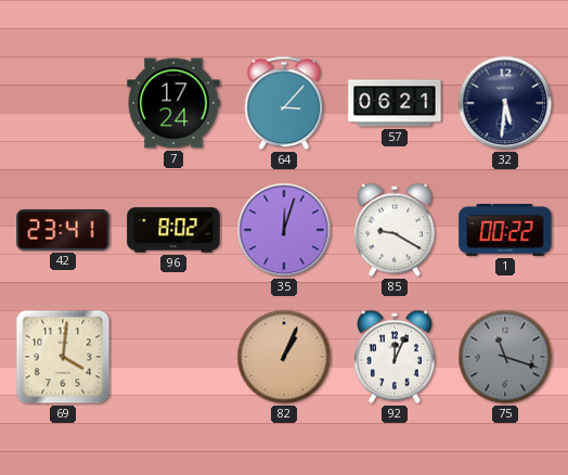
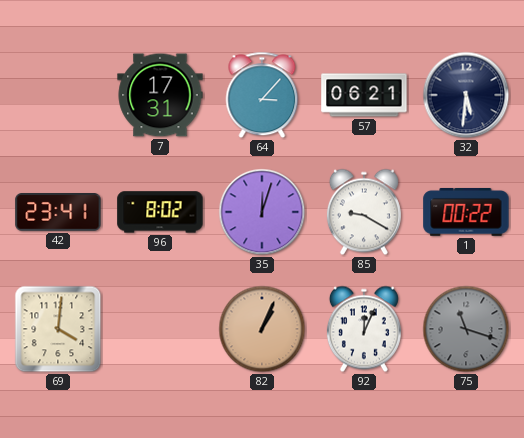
7: 17:24 -> 17:31
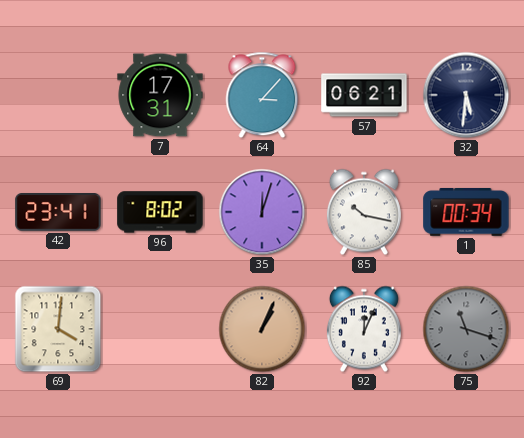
85: 9:20 -> 10:17
1: 00:22 -> 00:34
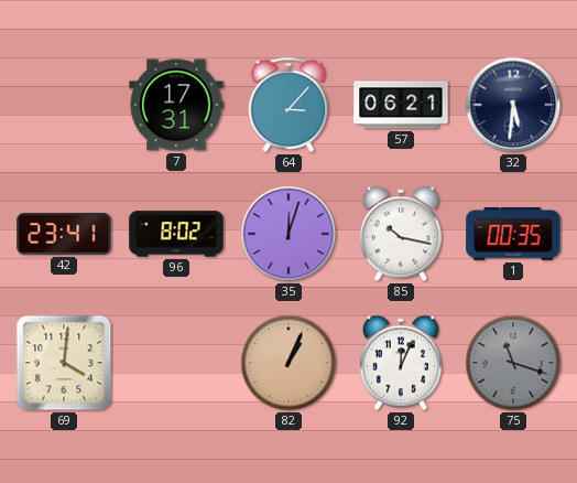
1: 00:34 -> 00:35
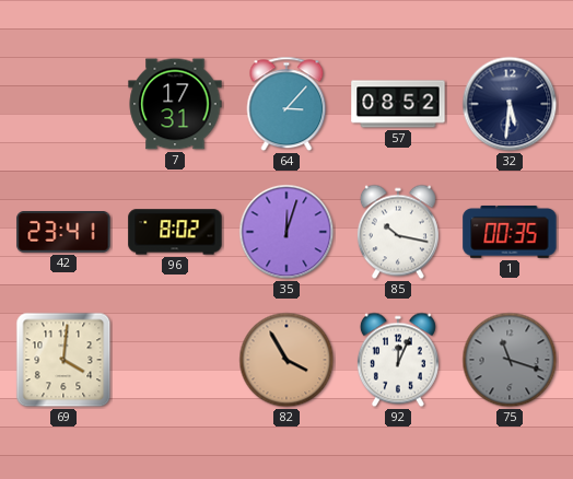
57: 06:21 -> 08:52
82: 1:04 -> 3:55
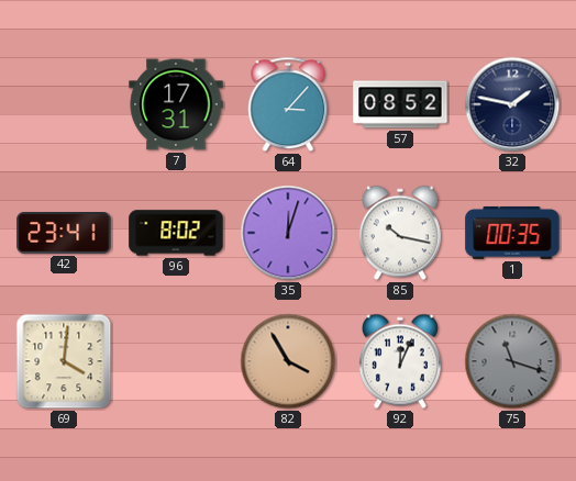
32: 5:31 -> 1:47
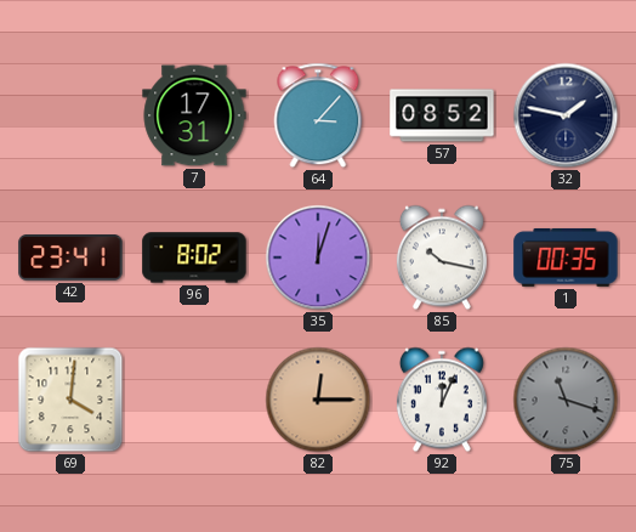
82: 3:55 -> 12:15
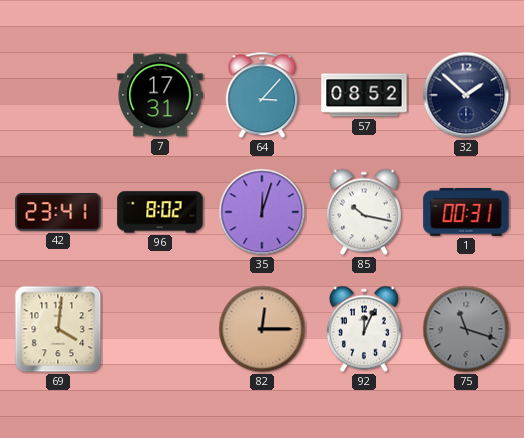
32: 1:47 -> 1:52
1: 00:35 -> 00:31
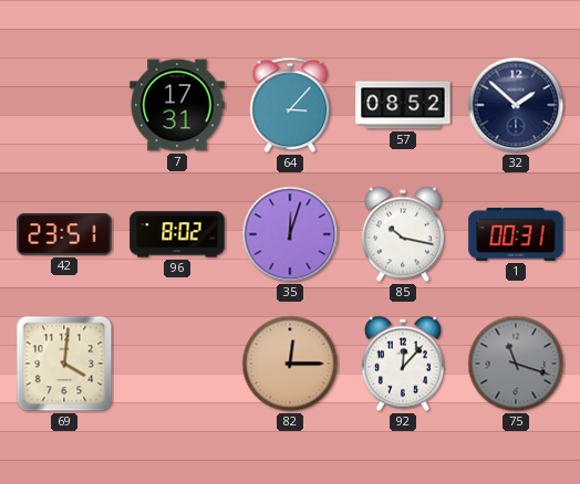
42: 23:41 -> 23:51
92: 12:04 -> 12:07
